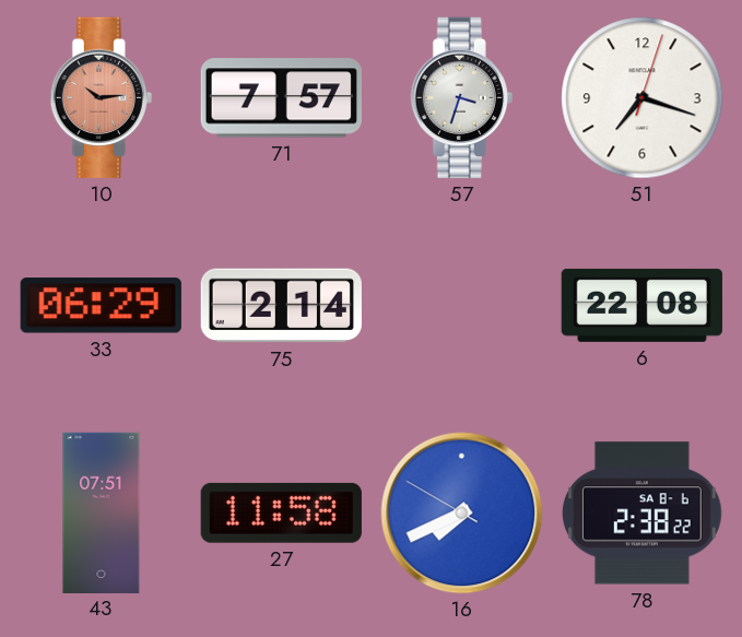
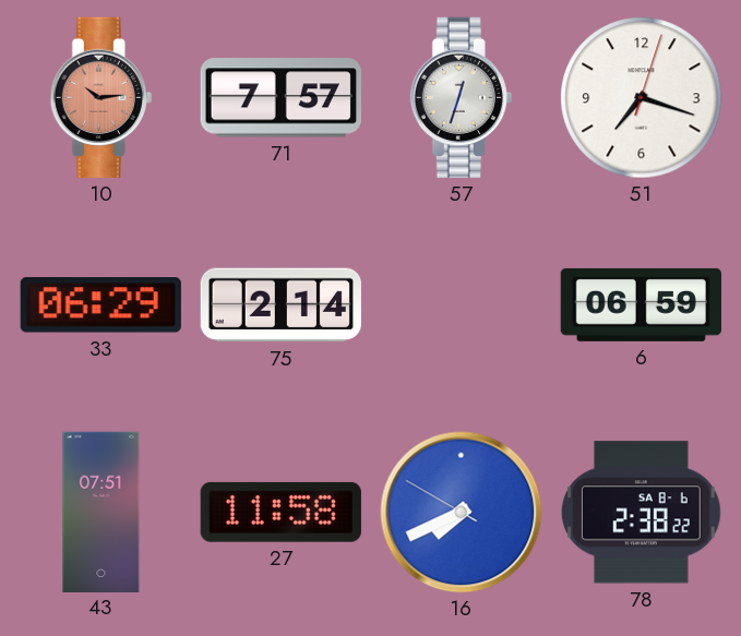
57: 3:33 -> 12:33
6: 22:08 -> 06:59
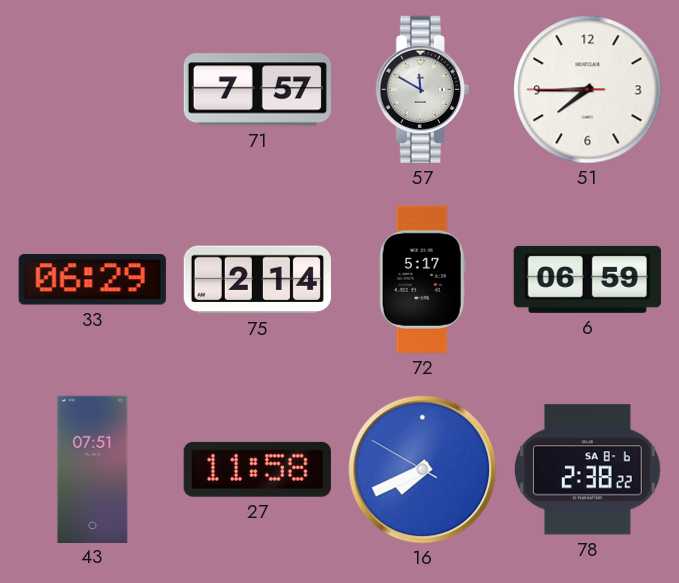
10: 10:14 -> none
57: 12:33 -> 11:50
51: 7:18 -> 7:44
72: none -> 5:17
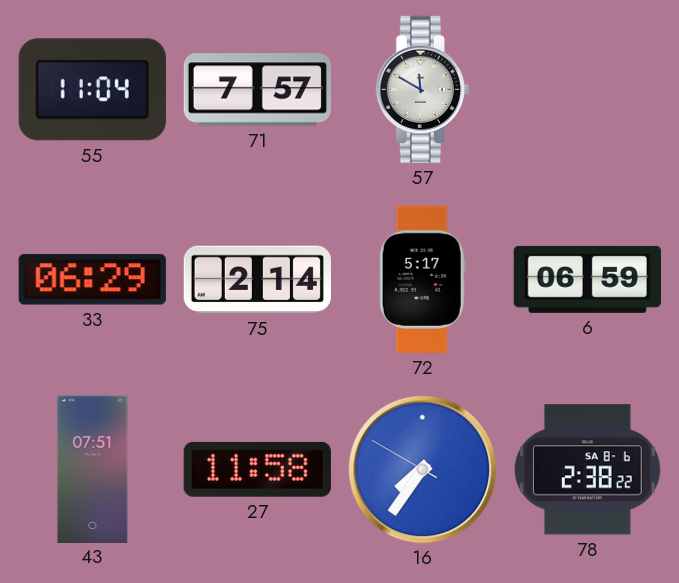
55: none -> 11:04
51: 7:44 -> none
16: 7:40 -> 7:35
